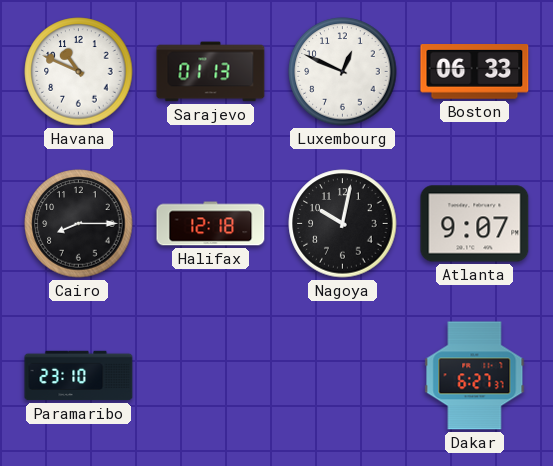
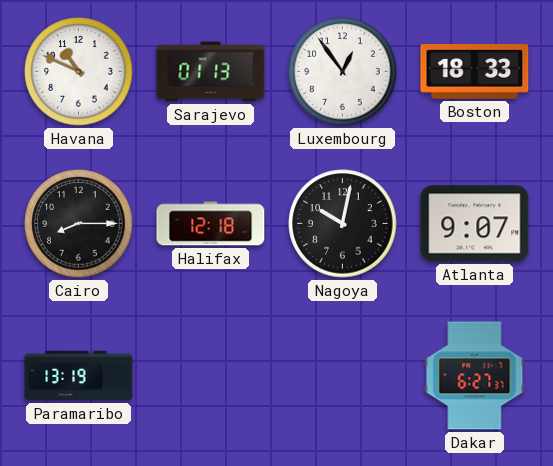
Luxembourg: 12:49 -> 12:54
Boston: 06:33 -> 18:33
Paramaribo: 23:10 -> 13:19
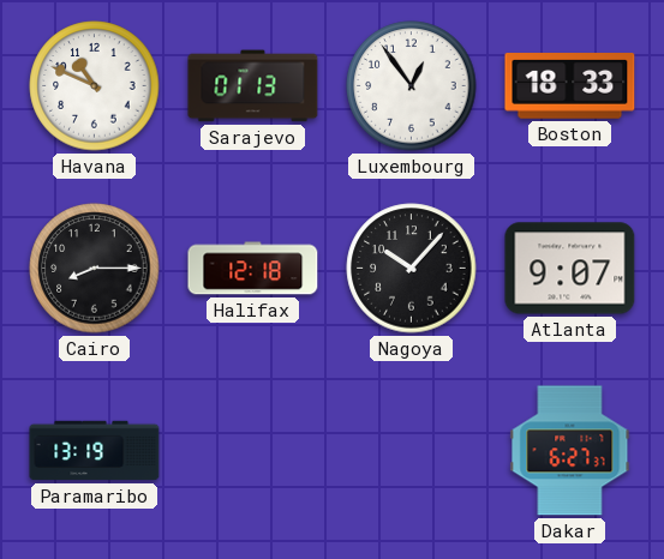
Nagoya: 10:02 -> 10:07
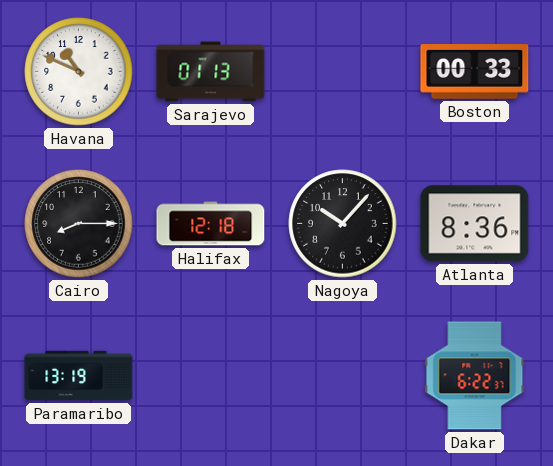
Luxembourg: 12:54 -> none
Boston: 18:33 -> 00:33
Atlanta: 9:07 -> 8:36
Dakar: 6:27 -> 6:22
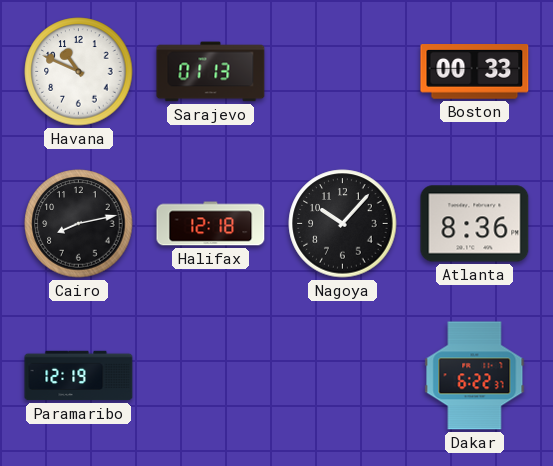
Cairo: 8:15 -> 8:13
Paramaribo: 13:19 -> 12:19
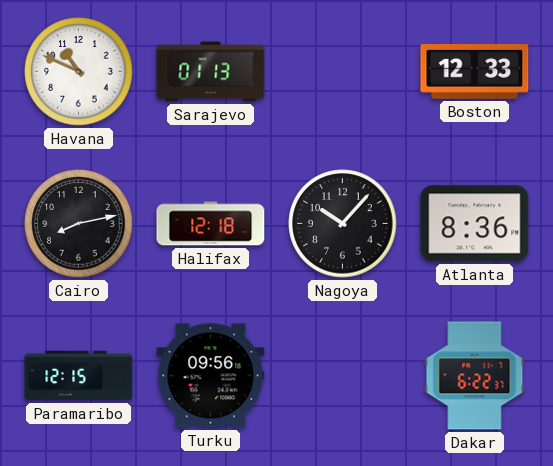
Boston: 00:33 -> 12:33
Paramaribo: 12:19 -> 12:15
Turku: none -> 09:56
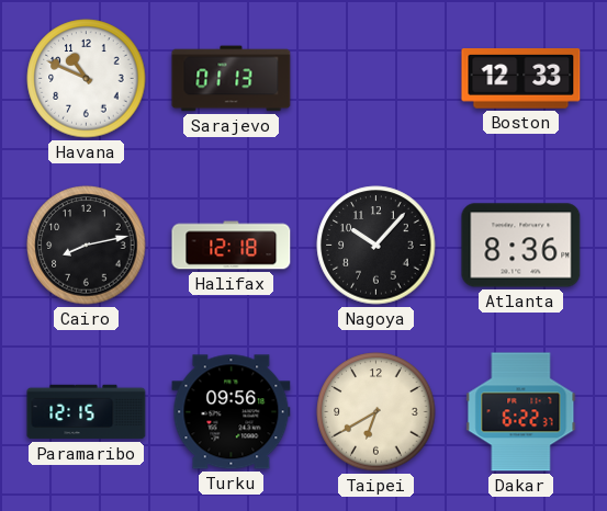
Taipei: none -> 6:40
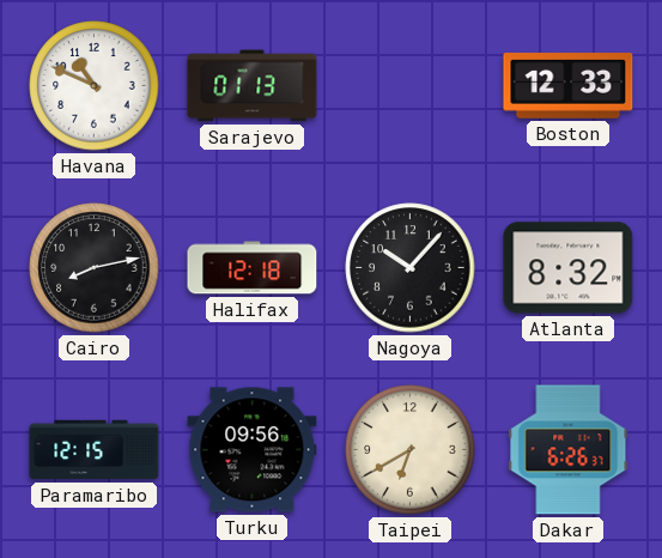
Atlanta: 8:36 -> 8:32
Dakar: 6:22 -> 6:26
